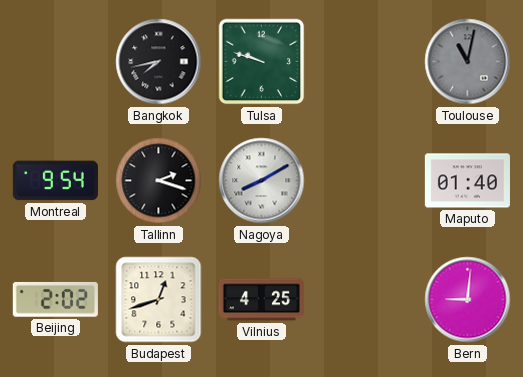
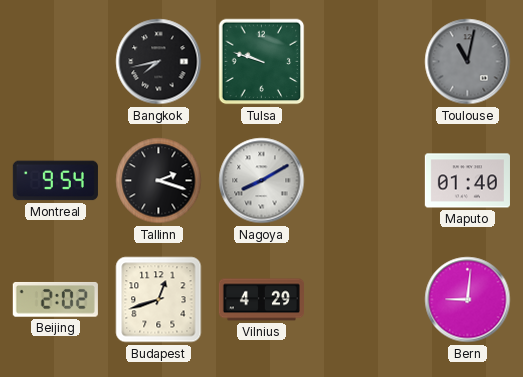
Vilnius: 4:25 -> 4:29
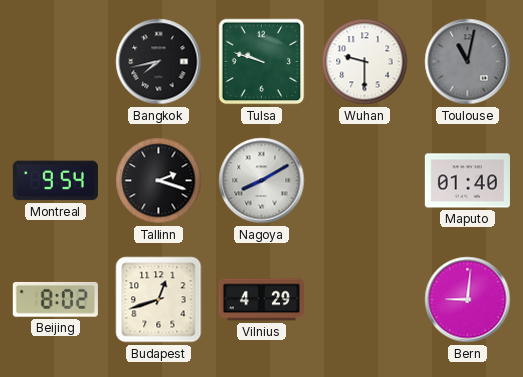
Wuhan: none -> 9:30
Beijing: 2:02 -> 8:02
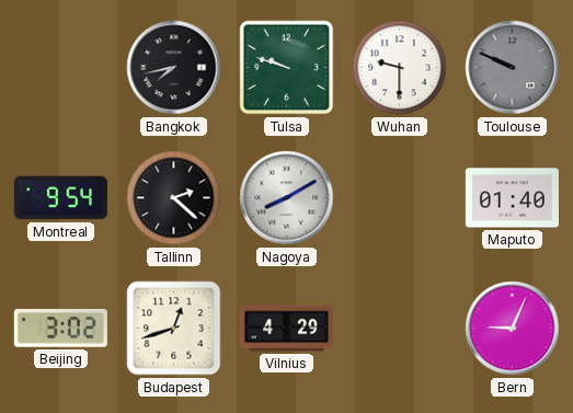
Toulouse: 11:02 -> 9:49
Tallinn: 2:18 -> 2:22
Beijing: 8:02 -> 3:02
Bern: 9:01 -> 9:04
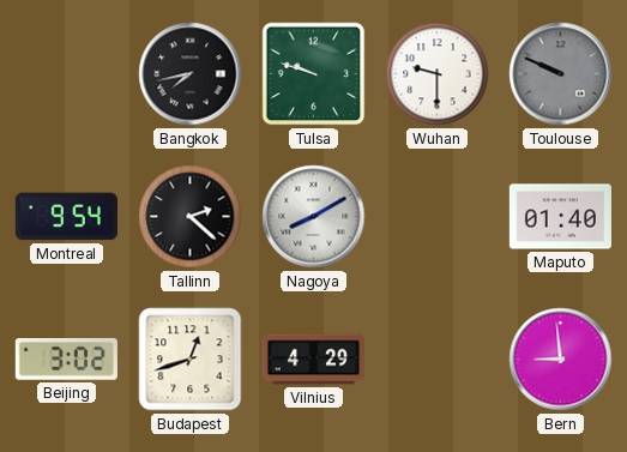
Bern: 9:04 -> 8:59
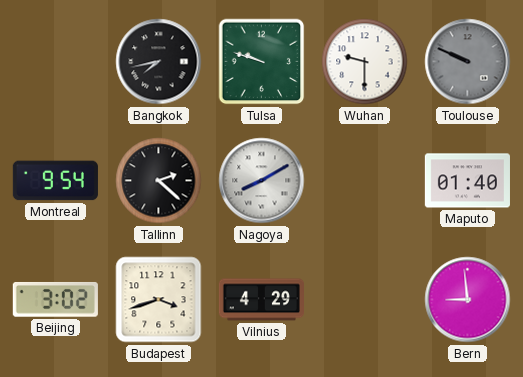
Budapest: 12:42 -> 3:42
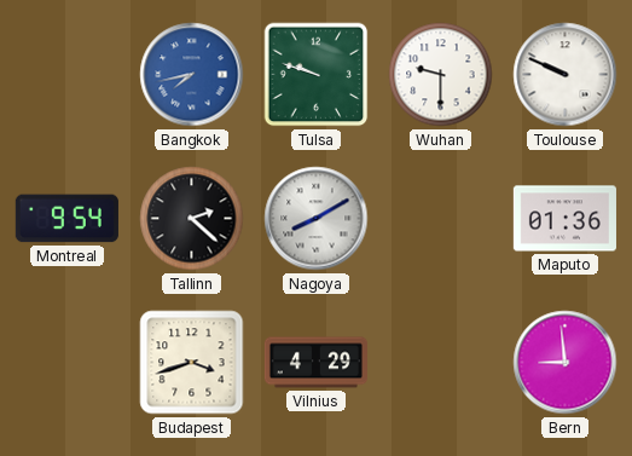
Bangkok dial: black -> blue
Toulouse dial: grey -> white
Maputo: 01:40 -> 01:36
Beijing: 3:02 -> none
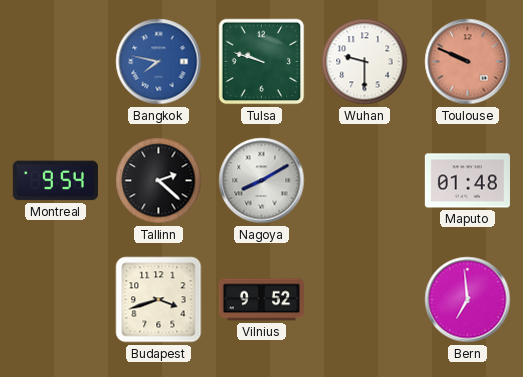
Bangkok: 7:43 -> 7:47
Toulouse dial: white -> salmon
Maputo: 01:36 -> 01:48
Vilnius: 4:29 -> 9:52
Bern: 8:59 -> 6:59
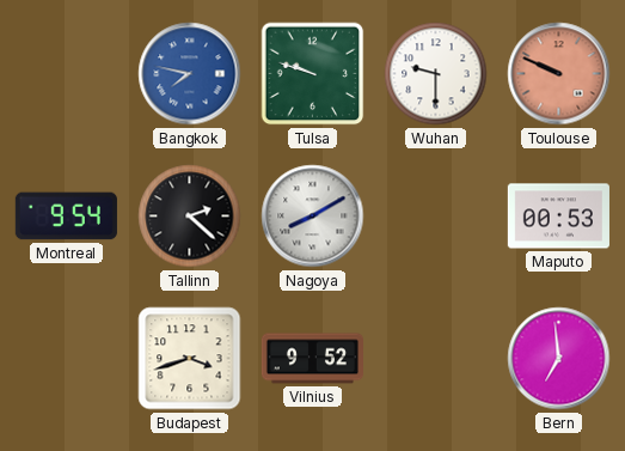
Maputo: 01:48 -> 00:53
